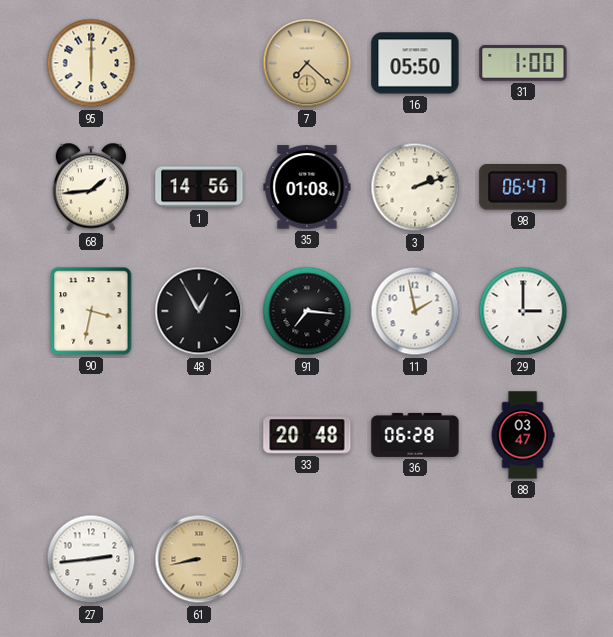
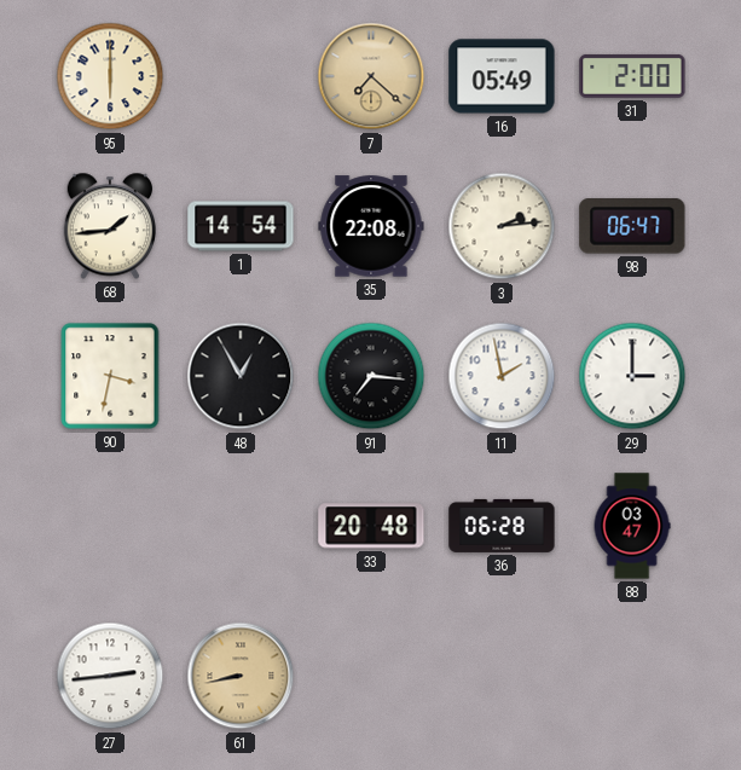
16: 05:50 -> 05:49
31: 1:00 -> 2:00
1: 14:56 -> 14:54
35: 01:08 -> 22:08
3: 2:12 -> 2:14
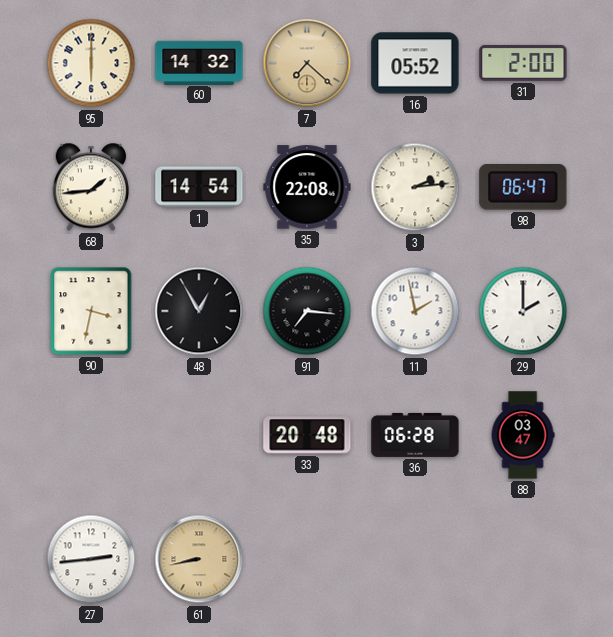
60: none -> 14:32
16: 05:49 -> 05:52
29: 3:00 -> 2:00
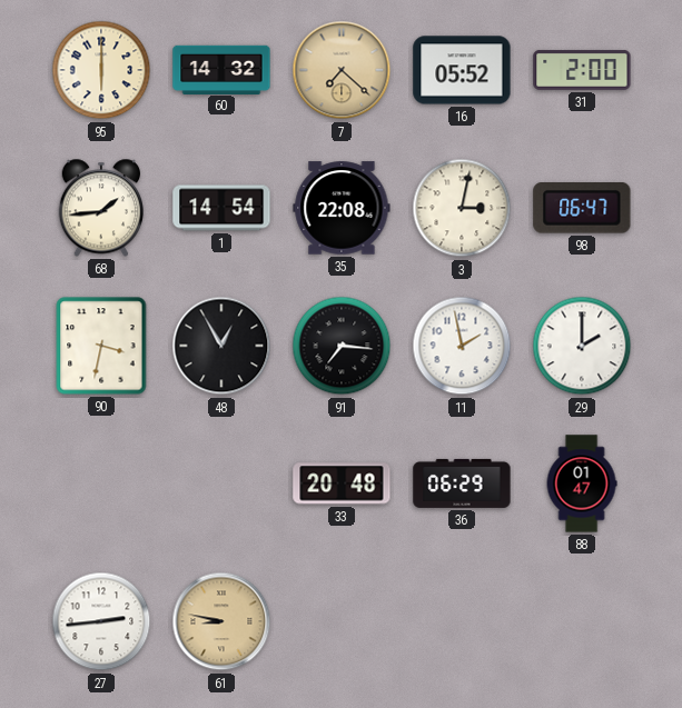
3: 2:14 -> 3:02
36: 06:28 -> 06:29
88: 03:47 -> 01:47
61: 8:43 -> 8:47
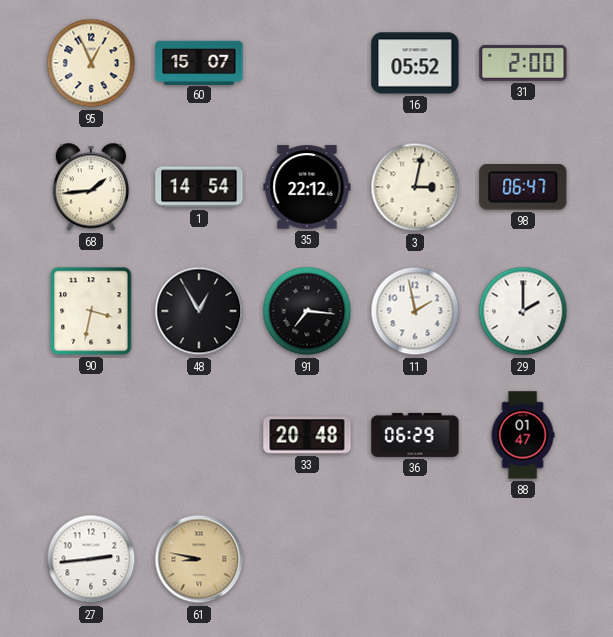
95: 6:00 -> 12:56
60: 14:32 -> 15:07
7: 7:22 -> none
35: 22:08 -> 22:12
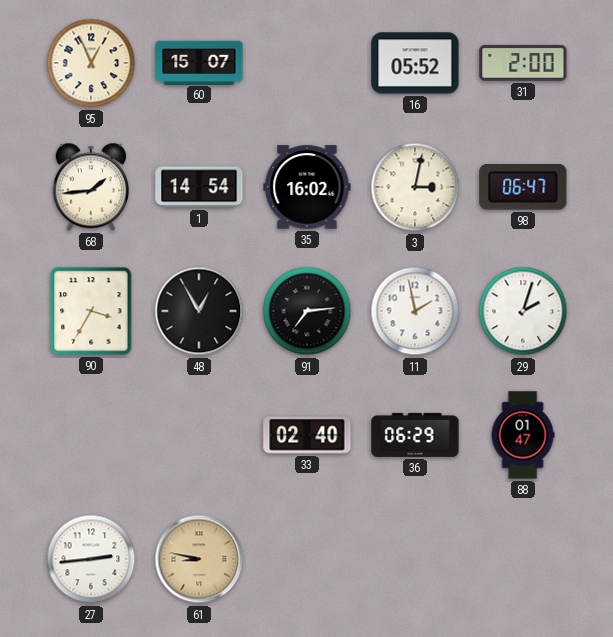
35: 22:12 -> 16:02
90: 3:32 -> 3:35
91: 7:16 -> 7:14
29: 2:00 -> 2:03
33: 20:48 -> 02:40
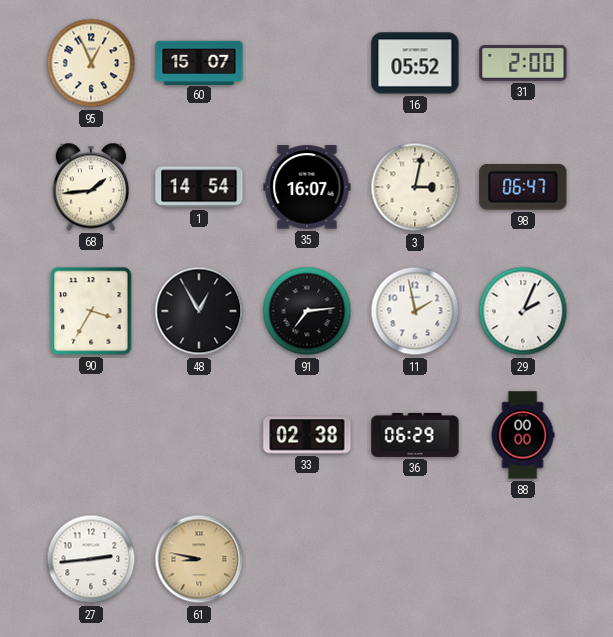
35: 16:02 -> 16:07
29: 2:03 -> 2:04
33: 02:40 -> 02:38
88: 01:47 -> 00:00
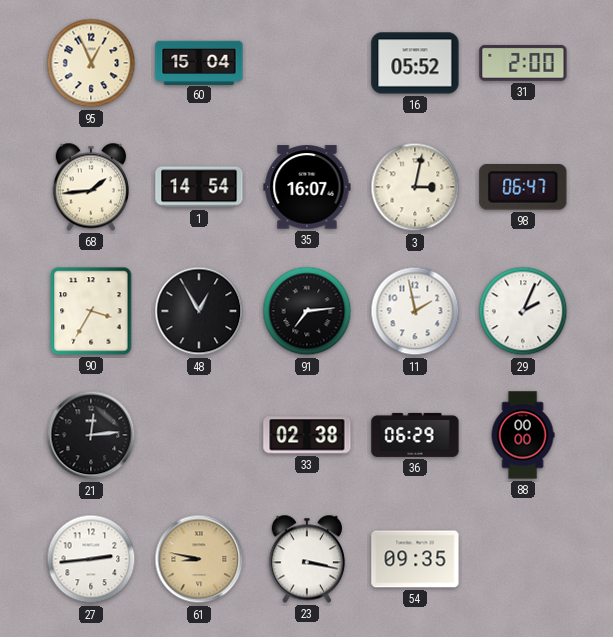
60: 15:07 -> 15:04
21: none -> 12:14
23: none -> 3:17
54: none -> 09:35
